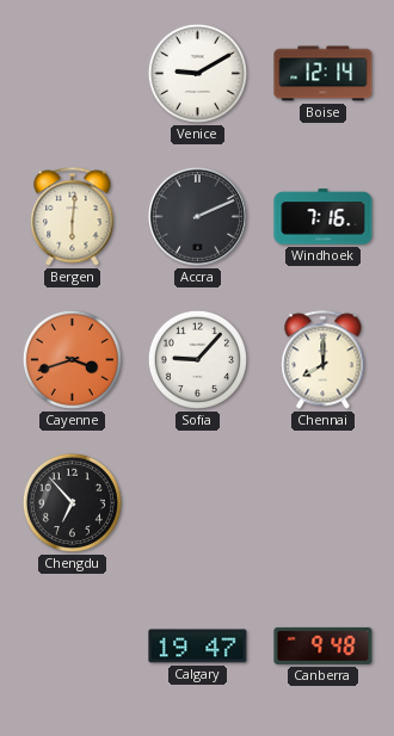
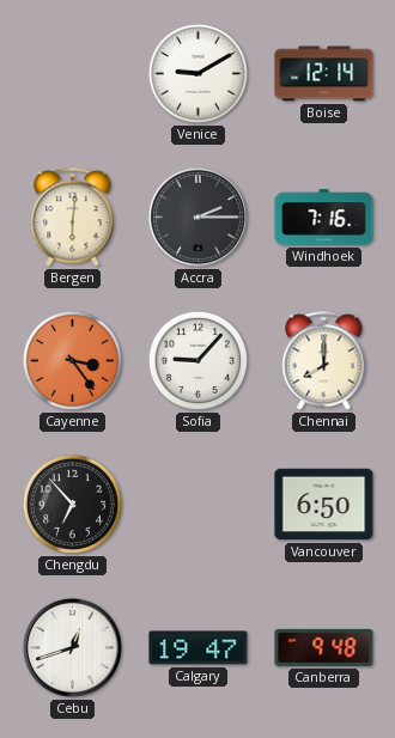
Accra: 2:11 -> 2:15
Cayenne: 3:42 -> 3:24
Vancouver: none -> 6:50
Cebu: none -> 12:42
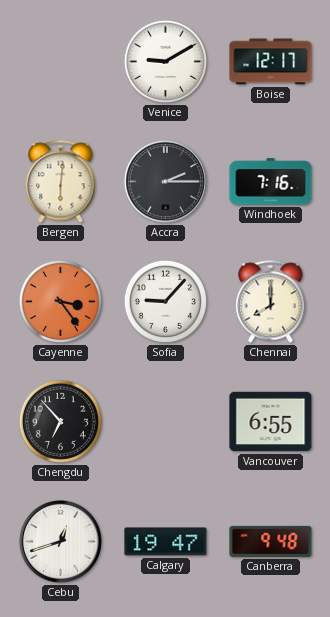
Boise: 12:14 -> 12:17
Vancouver: 6:50 -> 6:55
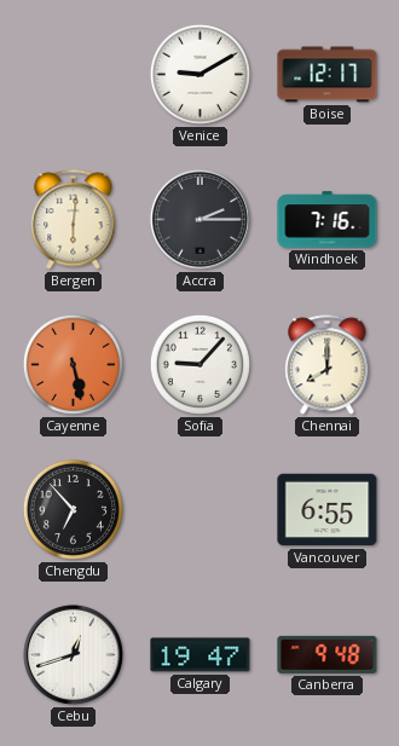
Cayenne: 3:24 -> 5:28
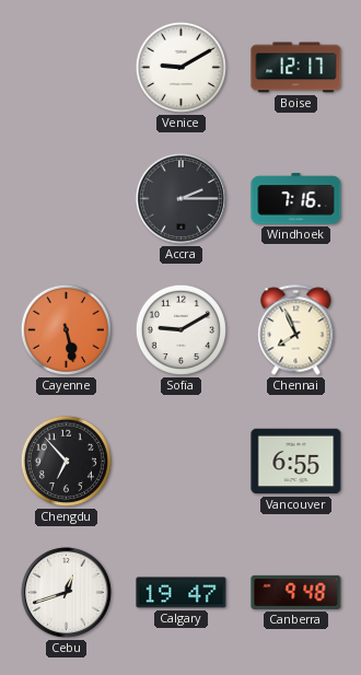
Bergen: 6:01 -> none
Sofia: 9:07 -> 9:10
Chennai: 8:00 -> 7:56
